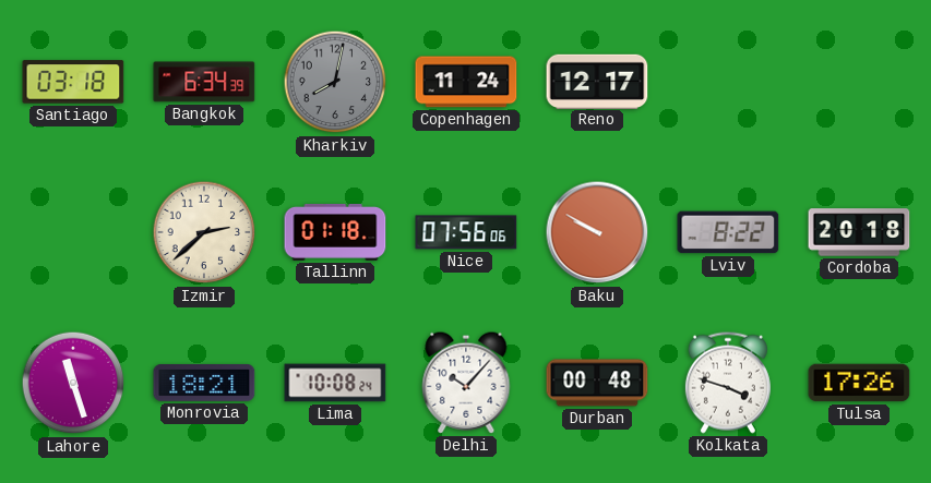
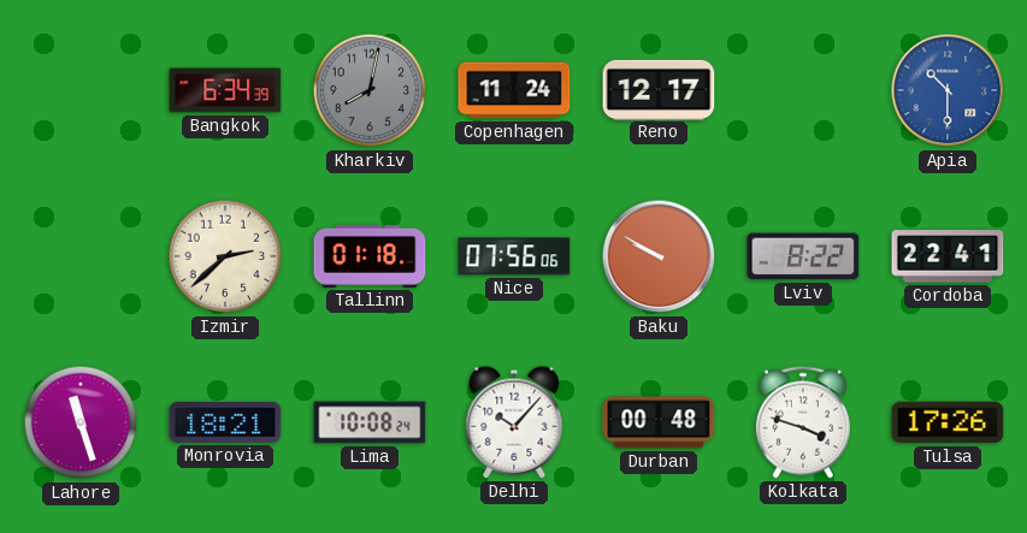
Santiago: 03:18 -> none
Apia: none -> 10:30
Cordoba: 20:18 -> 22:41
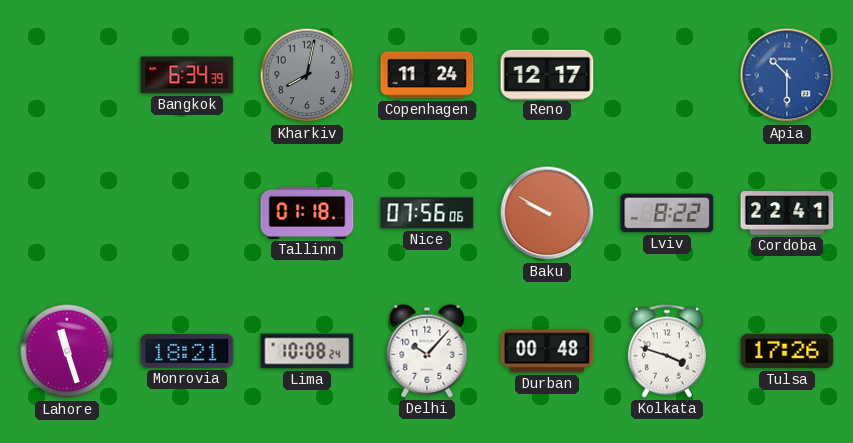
Izmir: 2:38 -> none
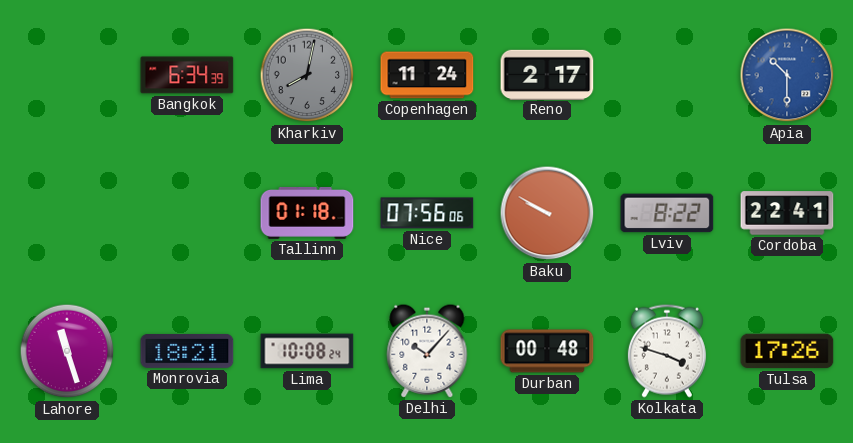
Reno: 12:17 -> 2:17
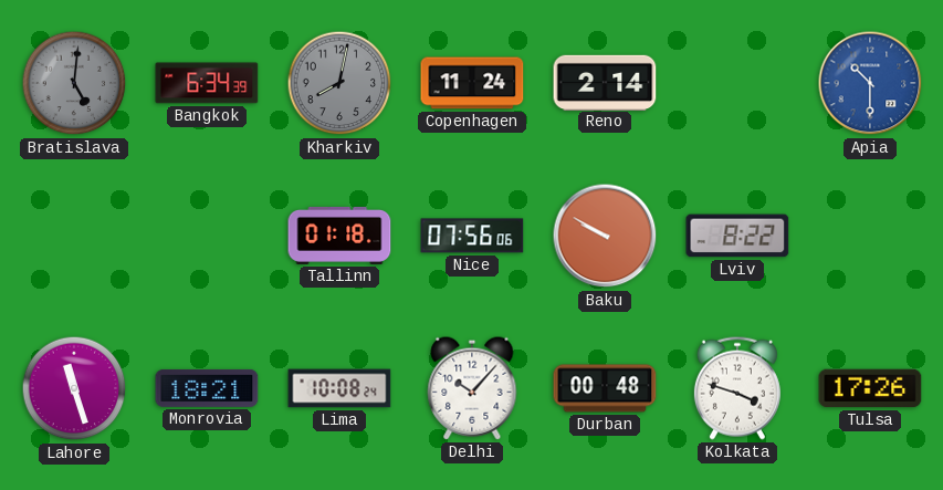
Bratislava: none -> 5:01
Reno: 2:17 -> 2:14
Cordoba: 22:41 -> none
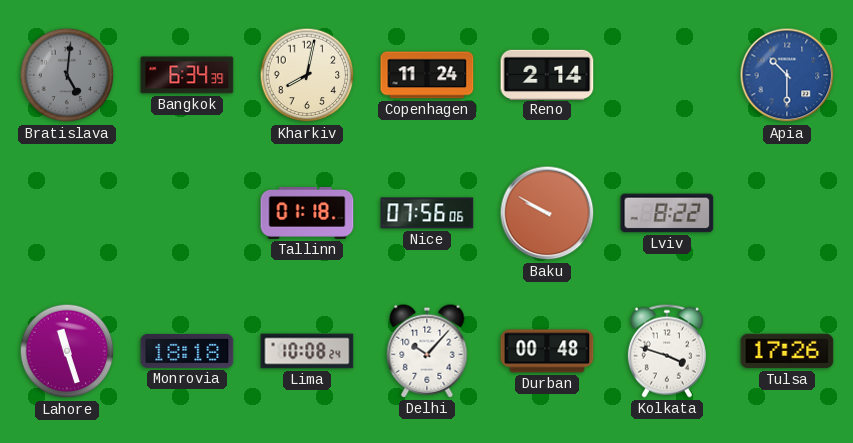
Kharkiv dial: grey -> cream
Monrovia: 18:21 -> 18:18
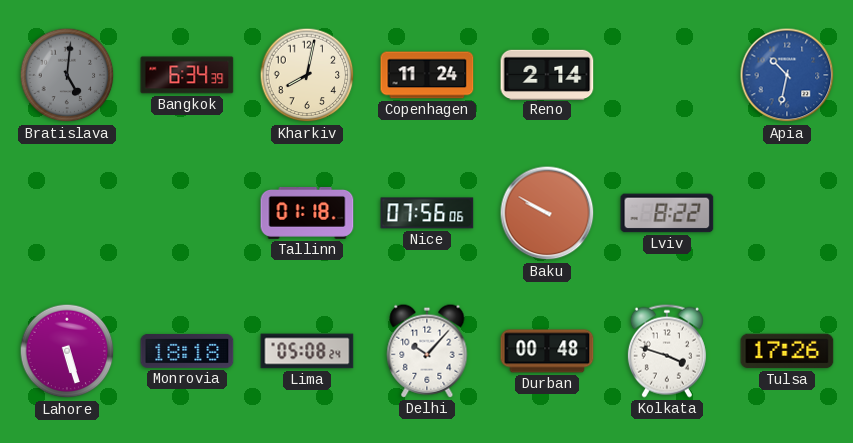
Apia: 10:30 -> 10:32
Lahore: 11:27 -> 5:27
Lima: 10:08 -> 05:08
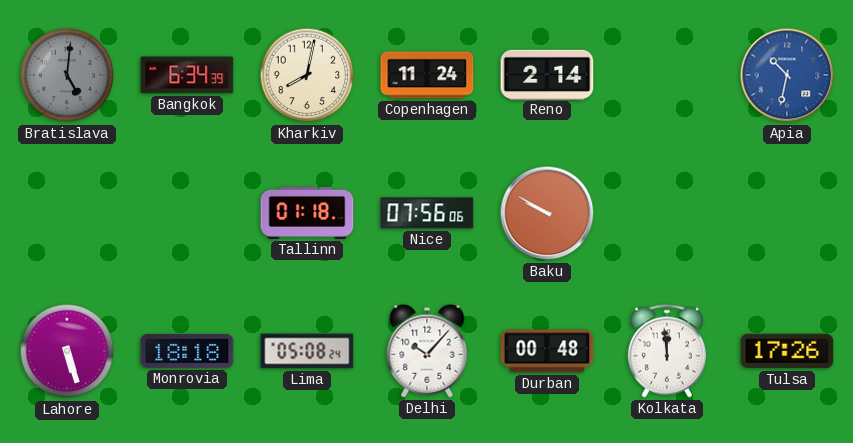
Lviv: 8:22 -> none
Kolkata: 3:48 -> 11:59
